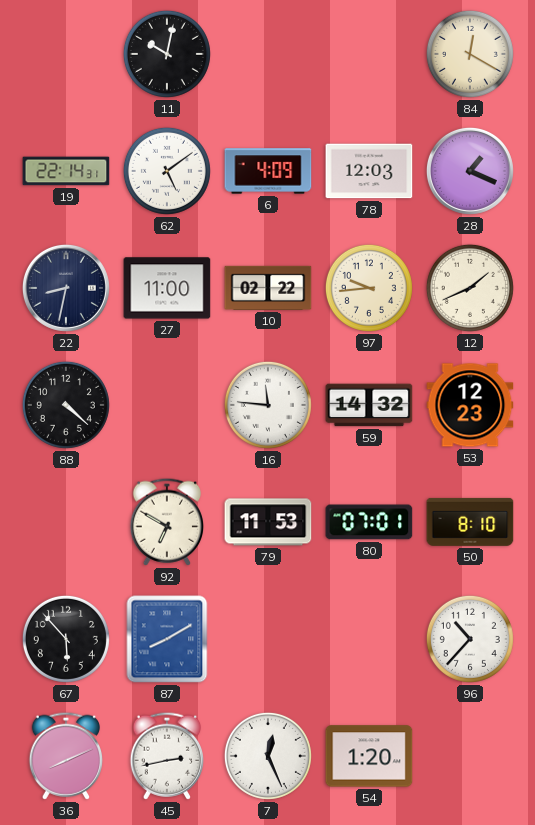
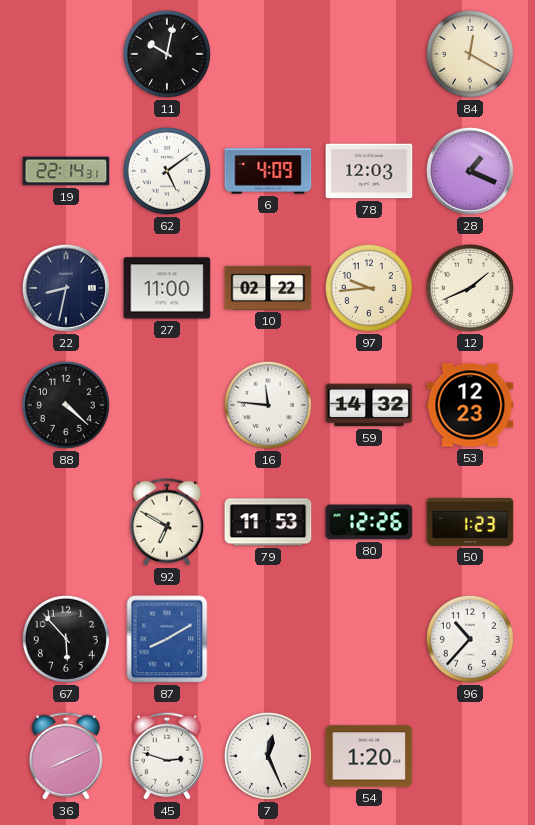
80: 07:01 -> 12:26
50: 8:10 -> 1:23
45: 2:43 -> 2:48
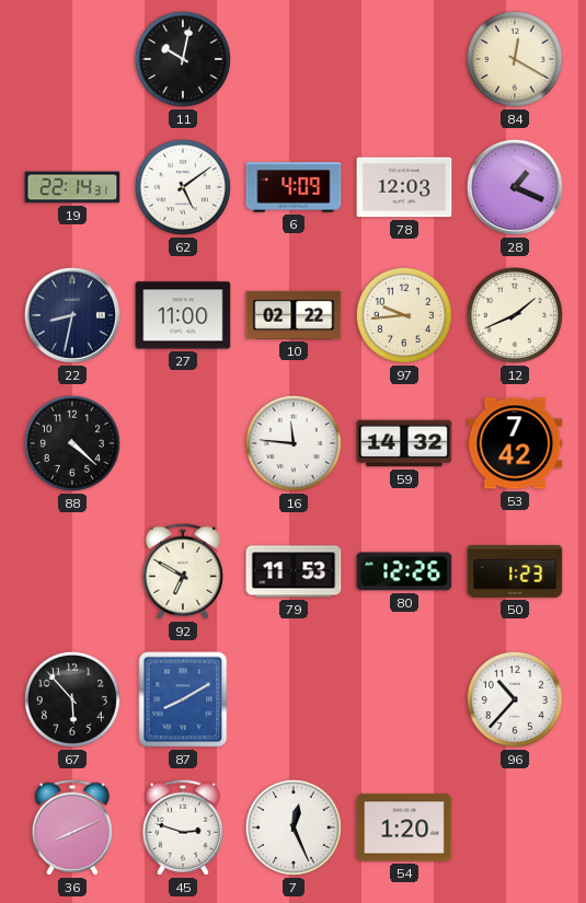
53: 12:23 -> 7:42
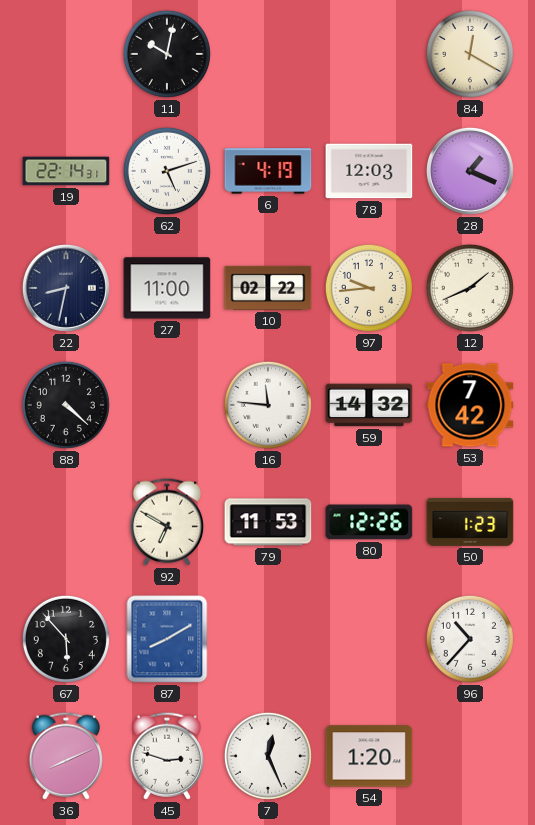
62: 5:09 -> 5:12
6: 4:09 -> 4:19
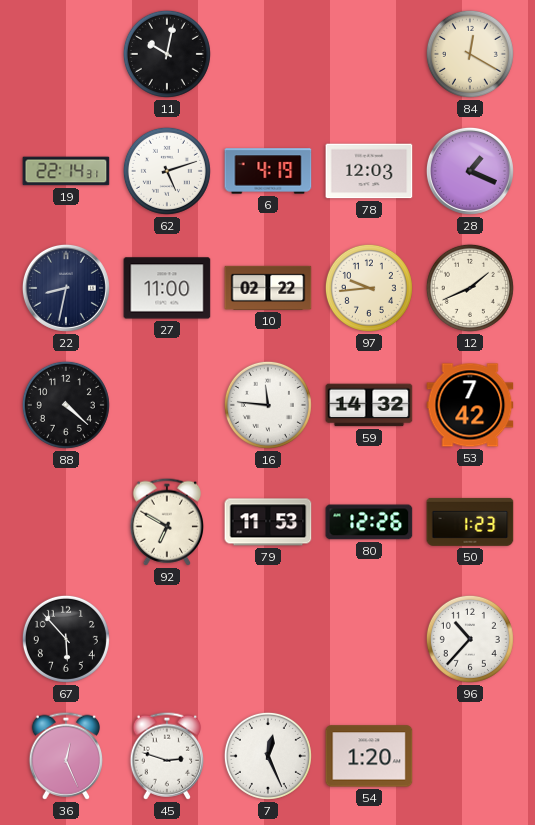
87: 8:10 -> none
36: 8:11 -> 12:26
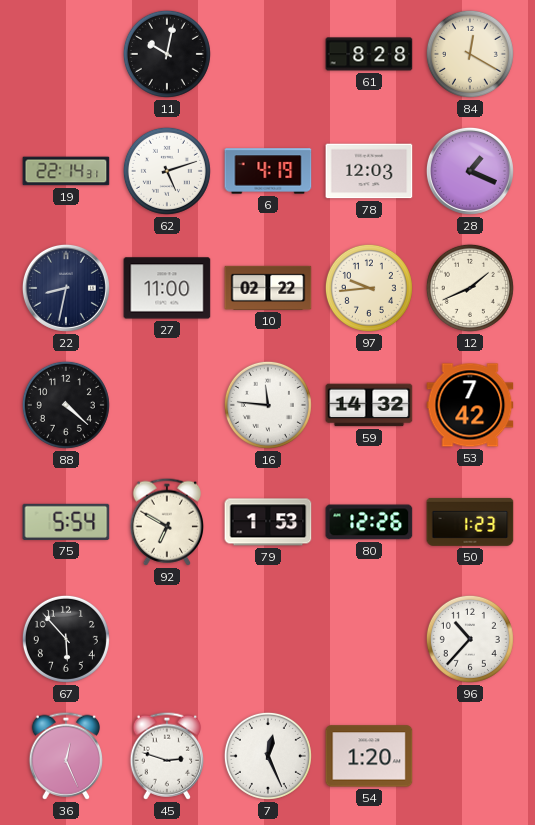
61: none -> 8:28
75: none -> 5:54
79: 11:53 -> 1:53
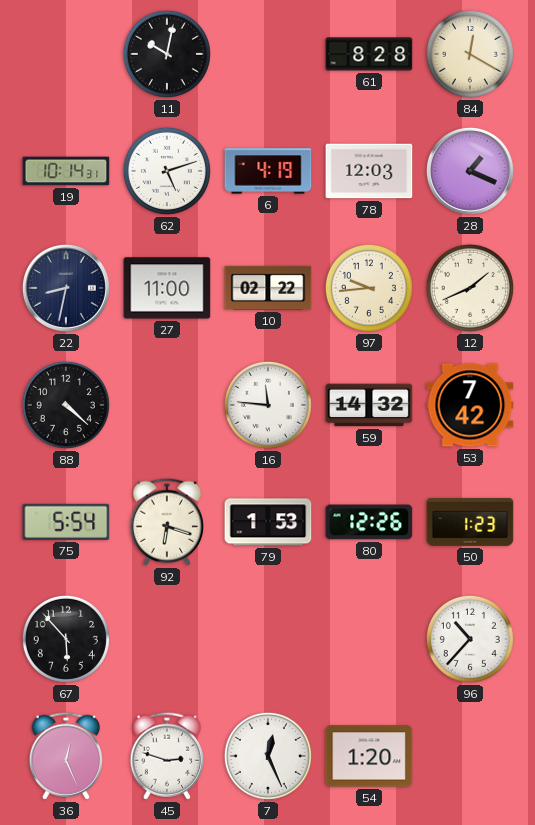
19: 22:14 -> 10:14
92: 6:50 -> 6:18
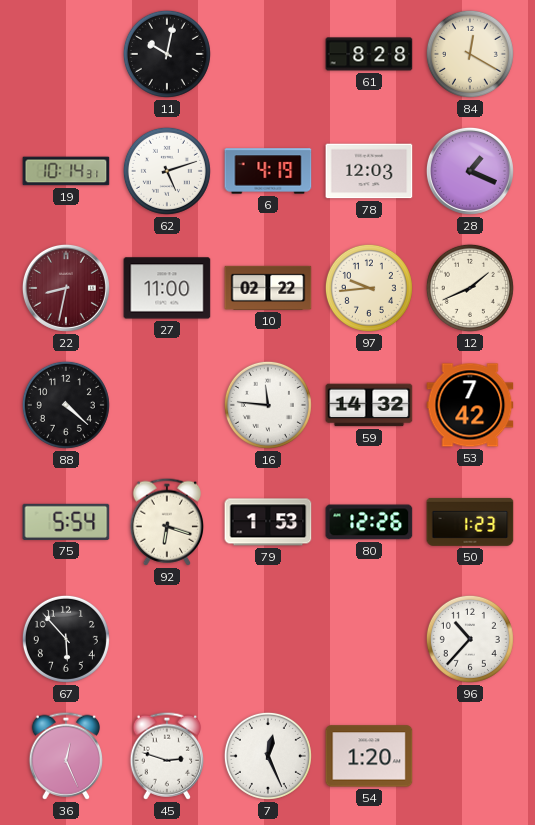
22 dial: navy -> burgundy
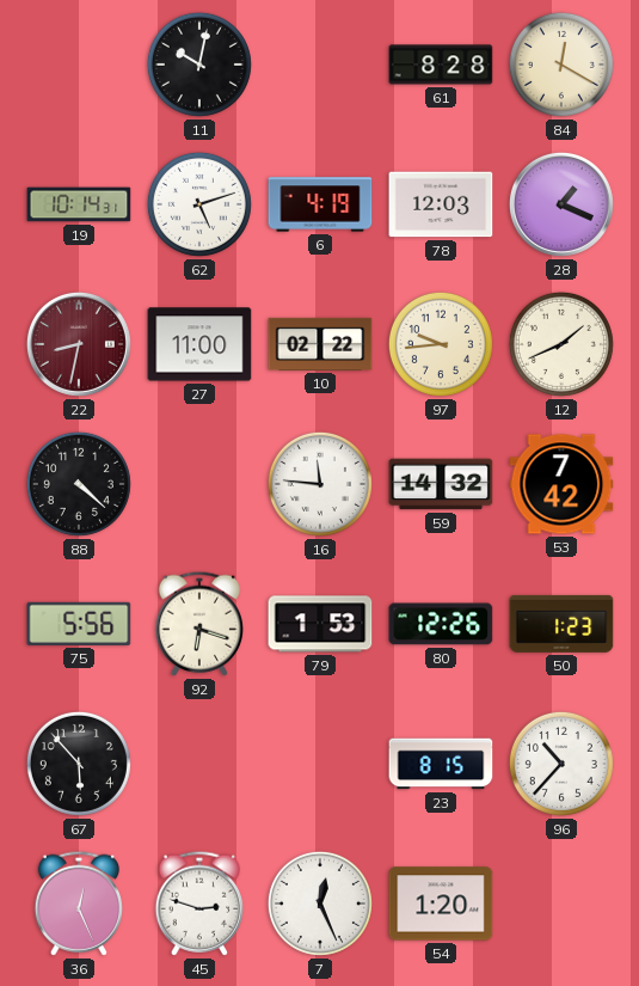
75: 5:54 -> 5:56
23: none -> 8:15
